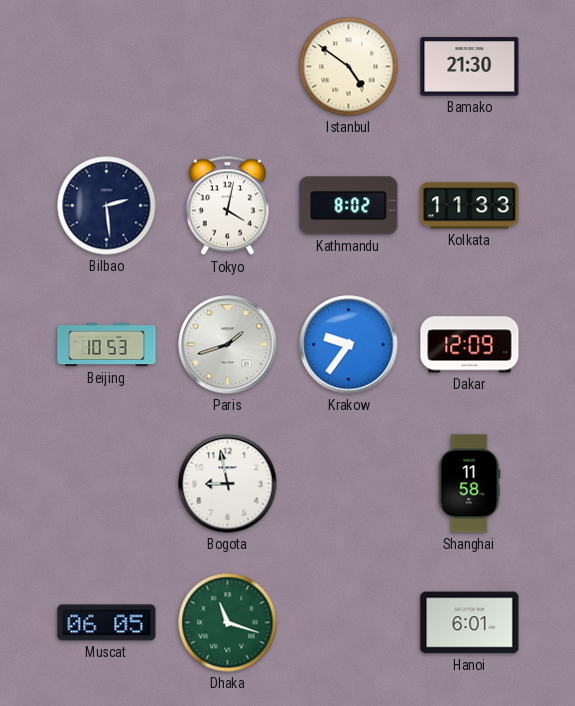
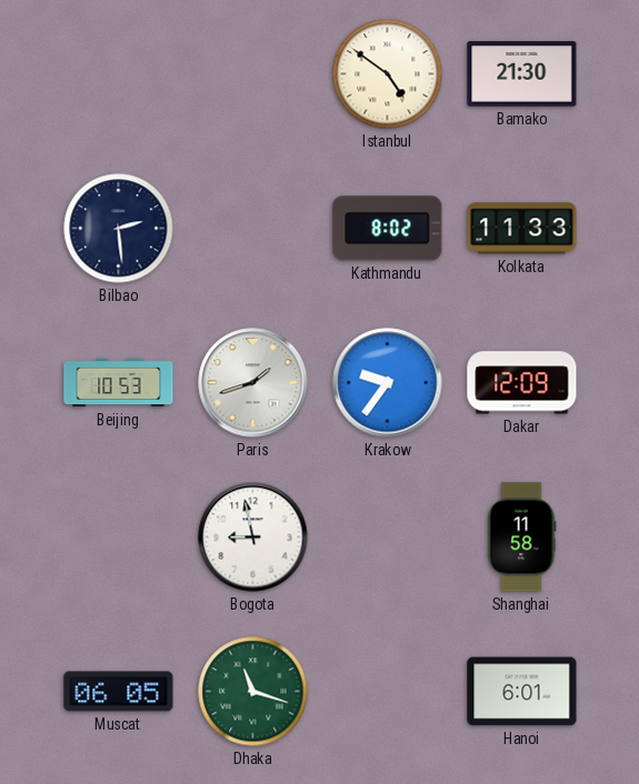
Tokyo: 4:02 -> none
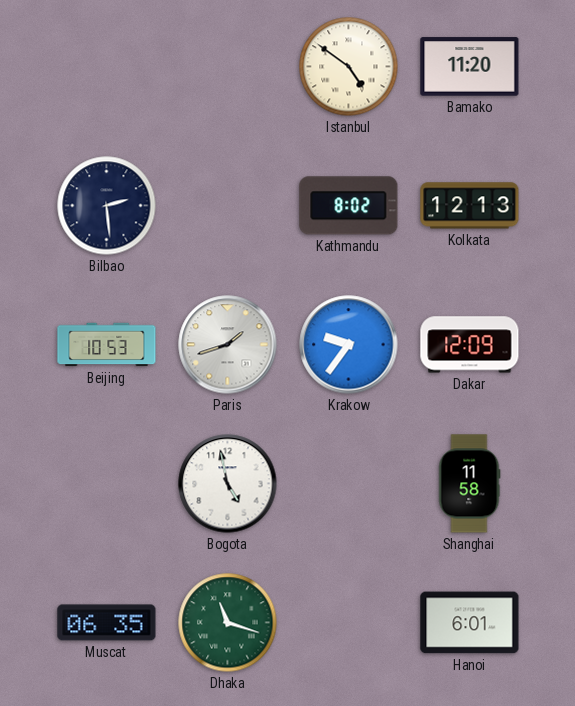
Bamako: 21:30 -> 11:20
Kolkata: 11:33 -> 12:13
Bogota: 8:58 -> 4:58
Muscat: 06:05 -> 06:35
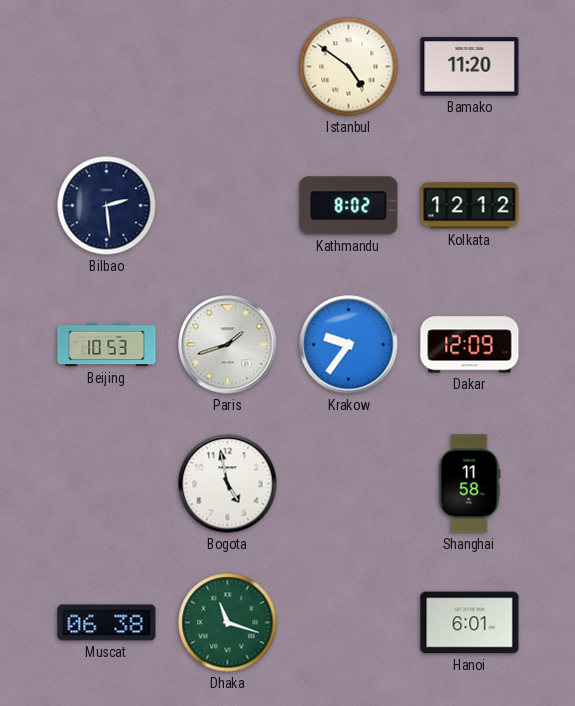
Kolkata: 12:13 -> 12:12
Muscat: 06:35 -> 06:38
